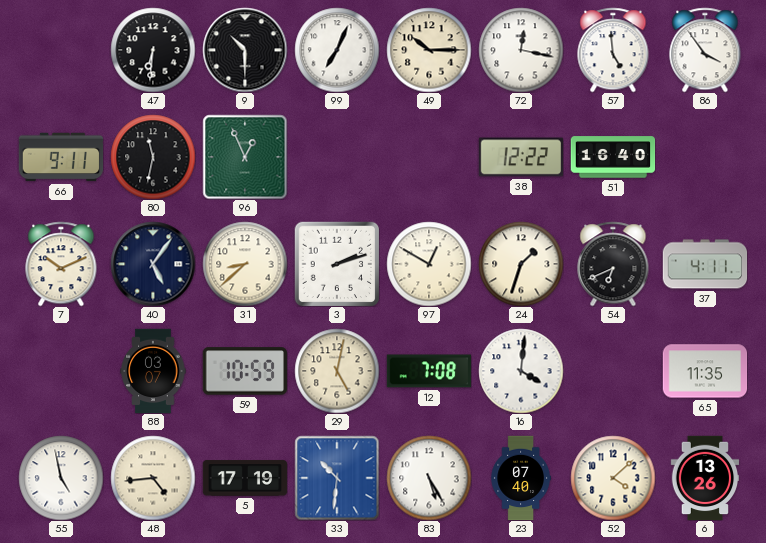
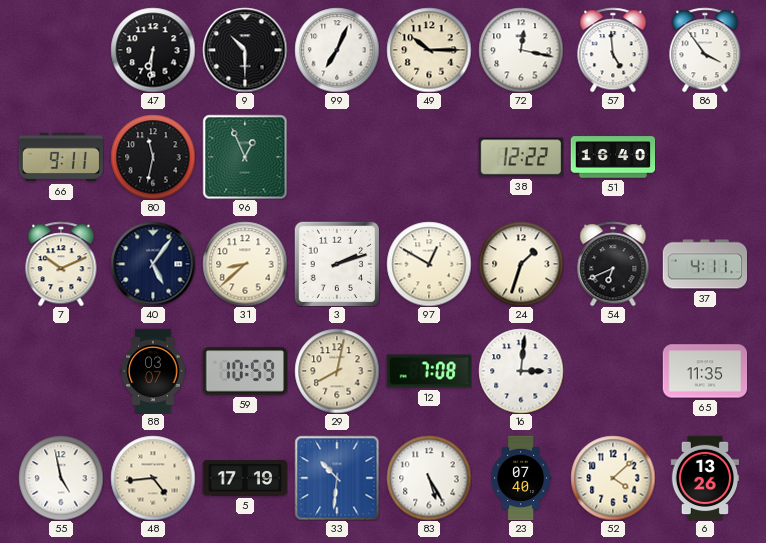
29: 5:02 -> 8:02
16: 4:01 -> 3:01
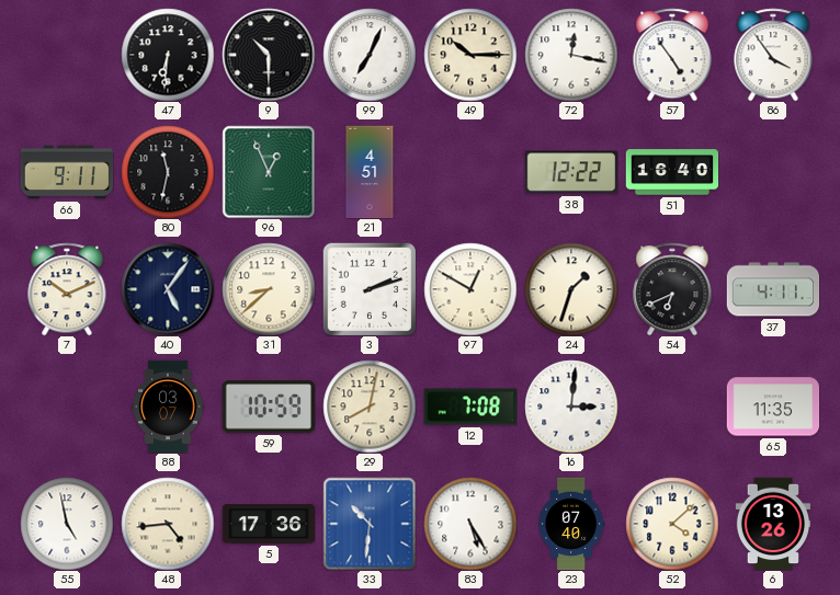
57: 4:59 -> 4:54
21: none -> 4:51
5: 17:19 -> 17:36
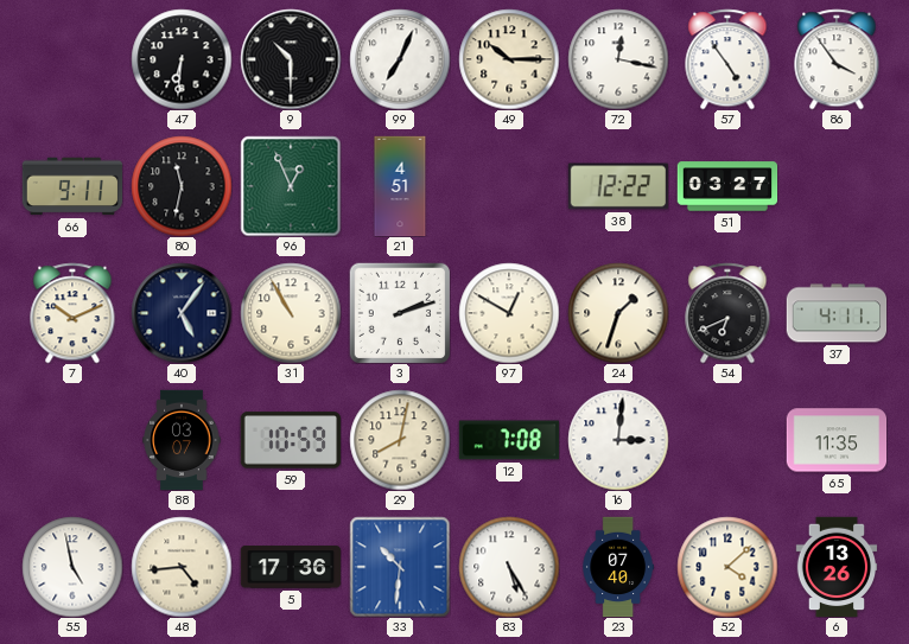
51: 16:40 -> 03:27
31: 8:38 -> 10:55
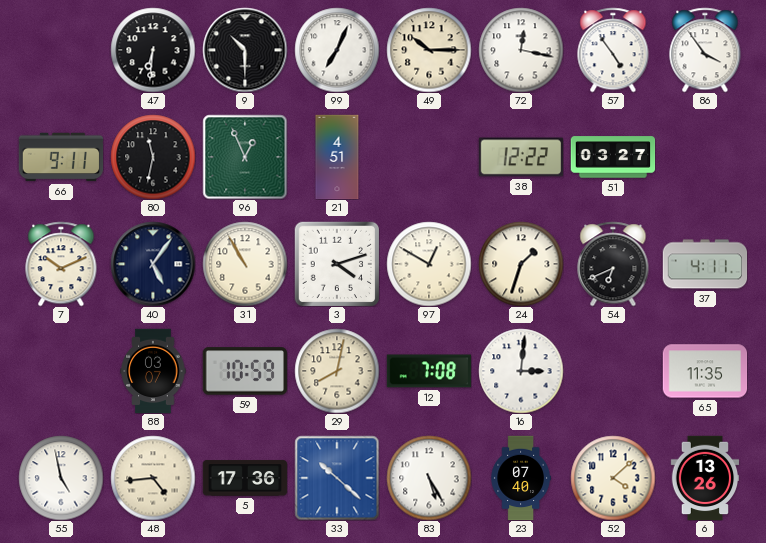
3: 2:12 -> 4:12
33: 10:31 -> 10:22
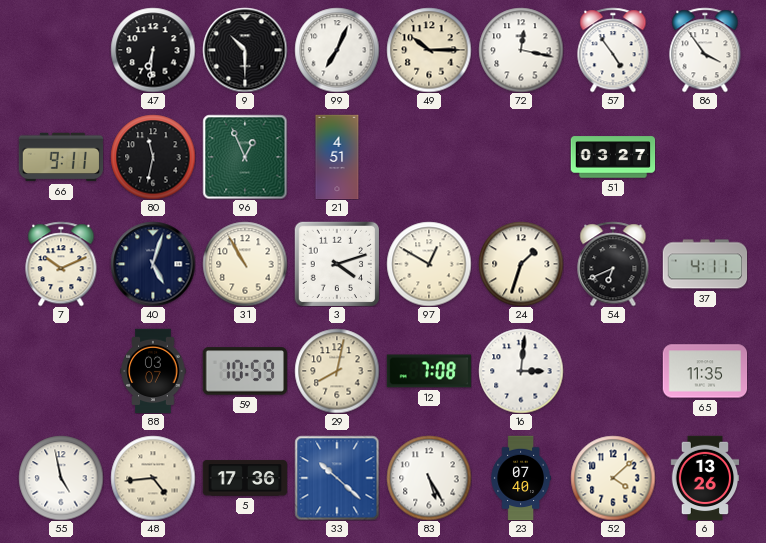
38: 12:22 -> none
40: 5:06 -> 5:03
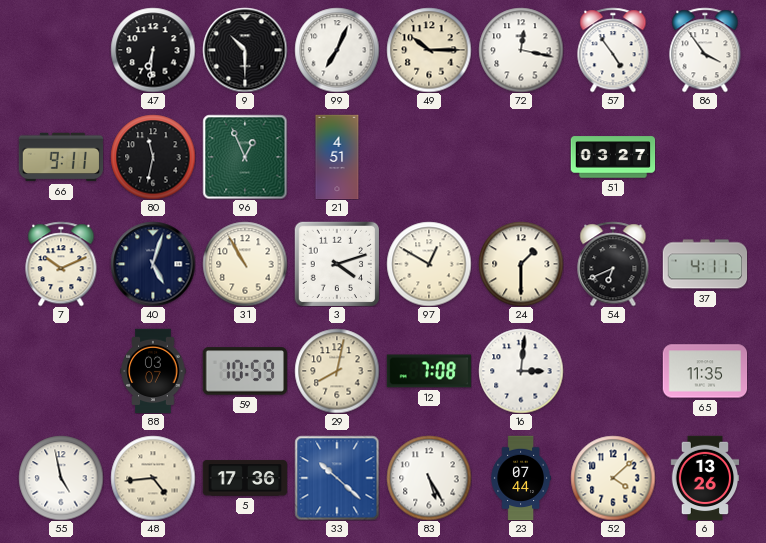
24: 1:33 -> 1:30
23: 07:40 -> 07:44
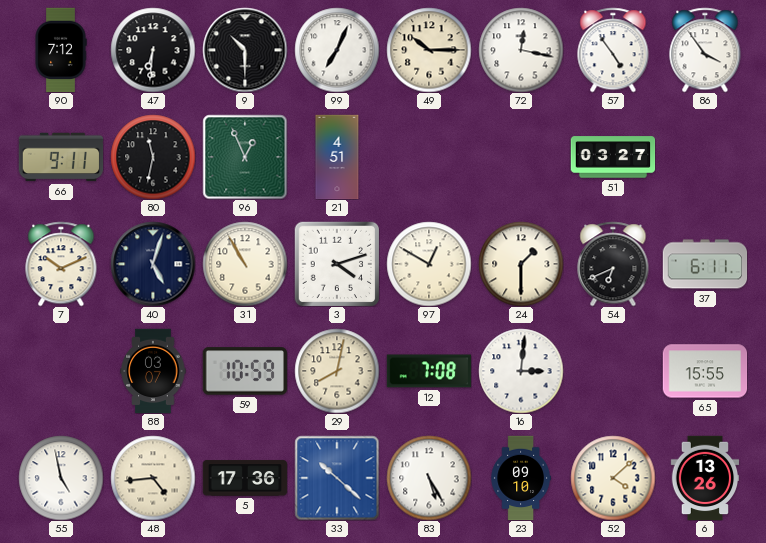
90: none -> 7:12
37: 4:11 -> 6:11
65: 11:35 -> 15:55
23: 07:44 -> 09:10
